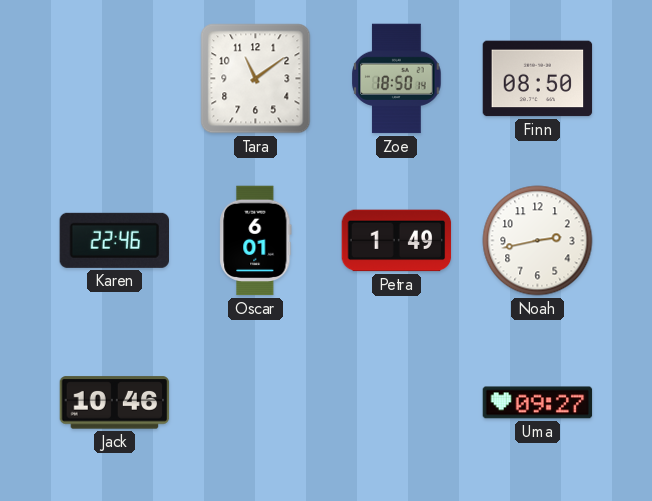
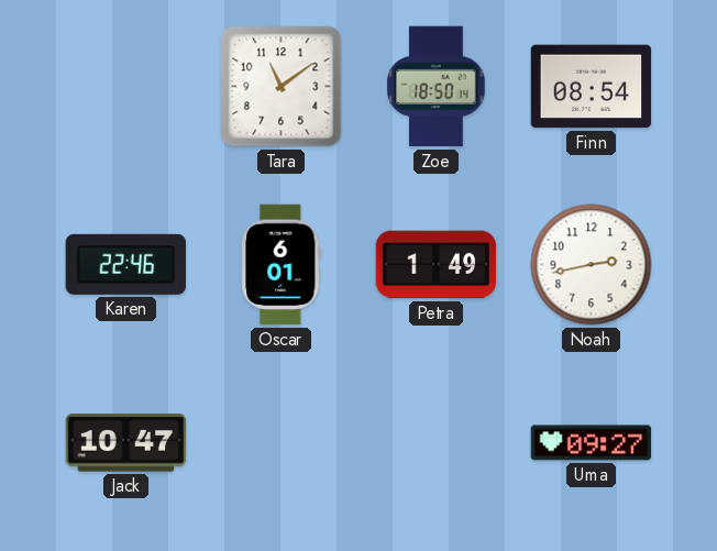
Finn: 08:50 -> 08:54
Jack: 10:46 -> 10:47
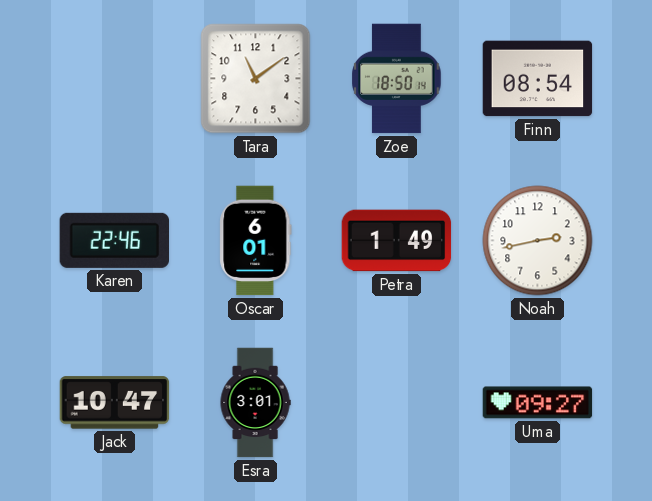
Esra: none -> 3:01
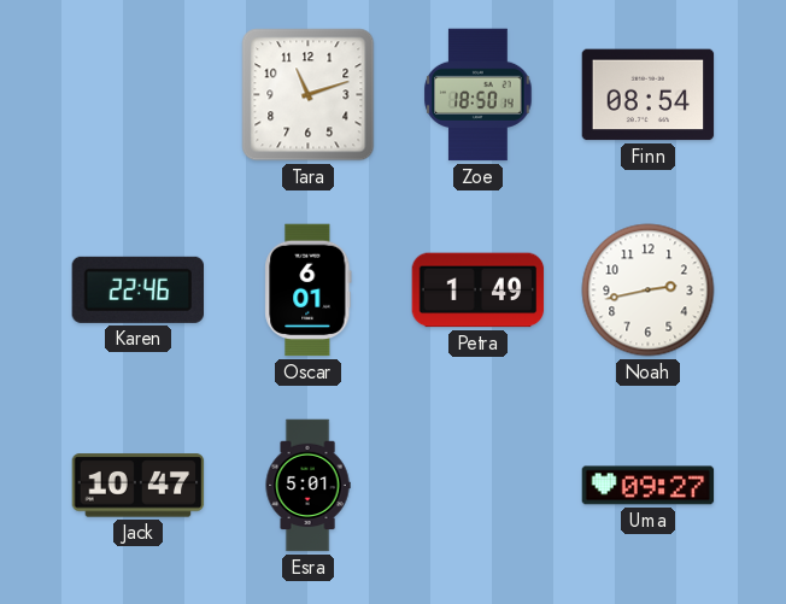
Tara: 11:09 -> 11:12
Esra: 3:01 -> 5:01
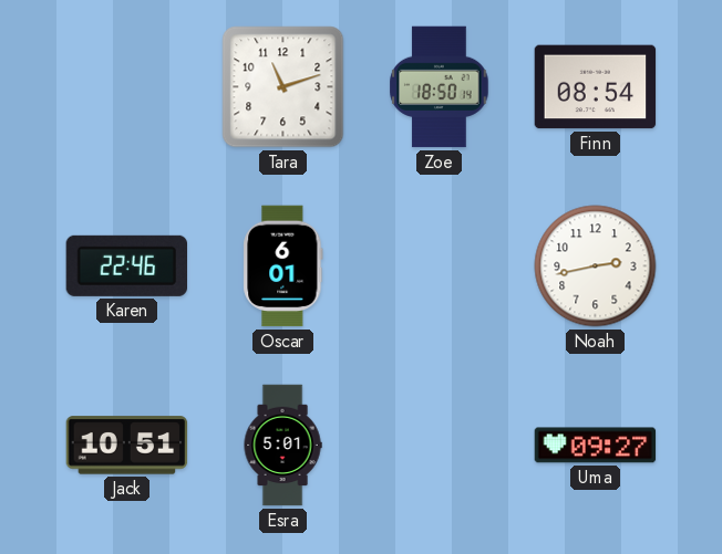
Petra: 1:49 -> none
Jack: 10:47 -> 10:51
